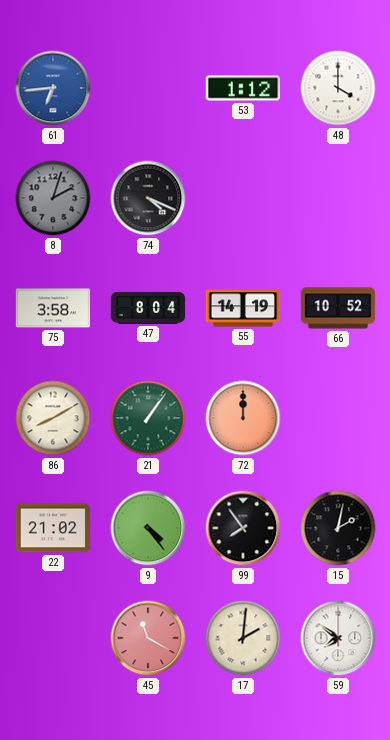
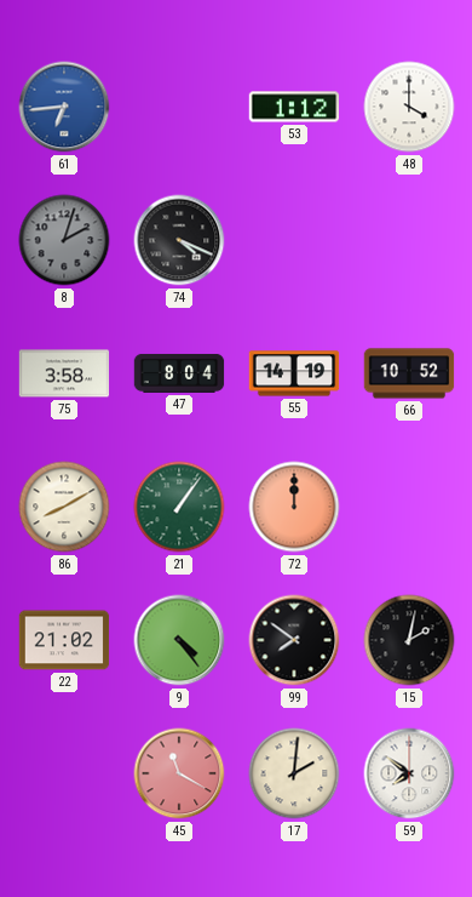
99: 7:54 -> 7:51
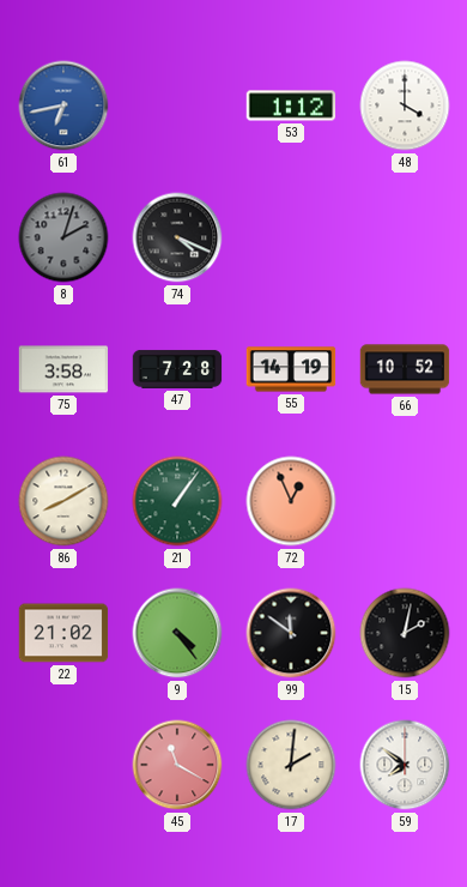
61: 6:44 -> 6:43
47: 8:04 -> 7:28
72: 12:00 -> 12:56
99: 7:51 -> 11:51
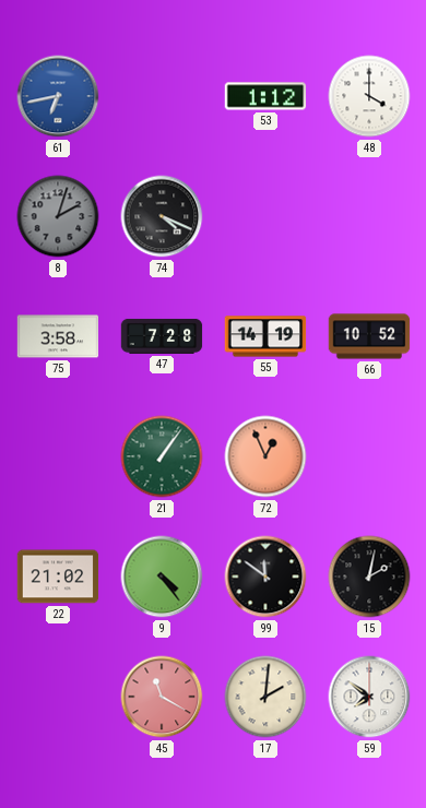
86: 8:10 -> none
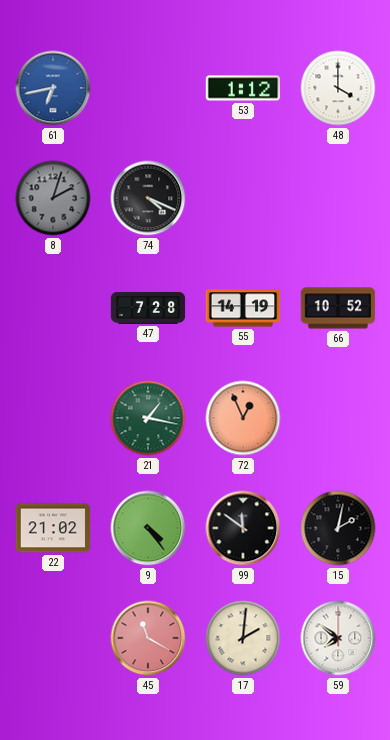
75: 3:58 -> none
21: 1:06 -> 1:17
